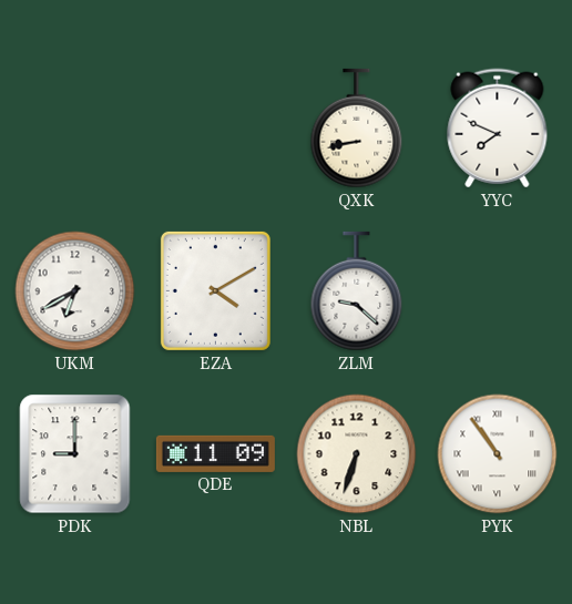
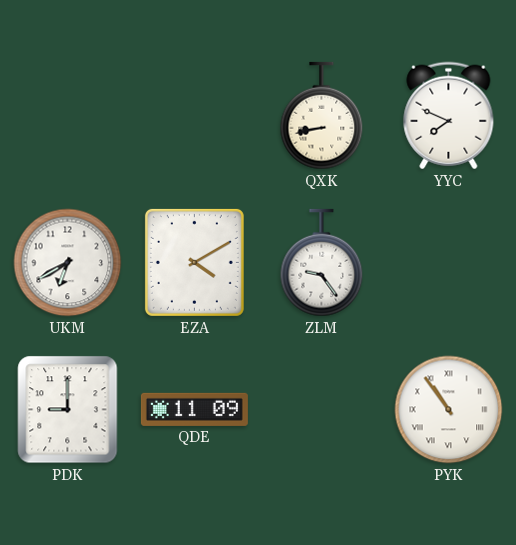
ZLM: 9:22 -> 9:24
NBL: 6:33 -> none
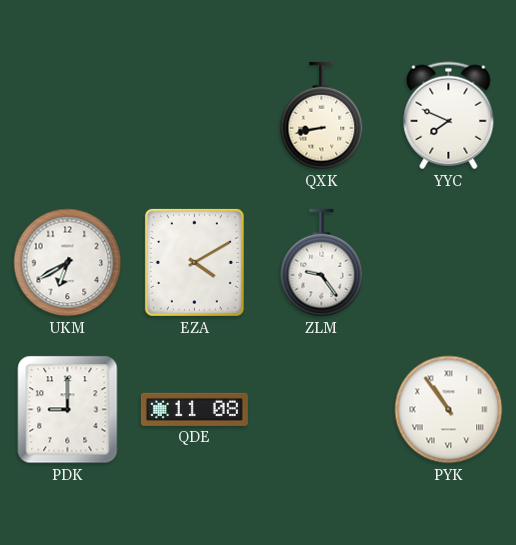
QDE: 11:09 -> 11:08
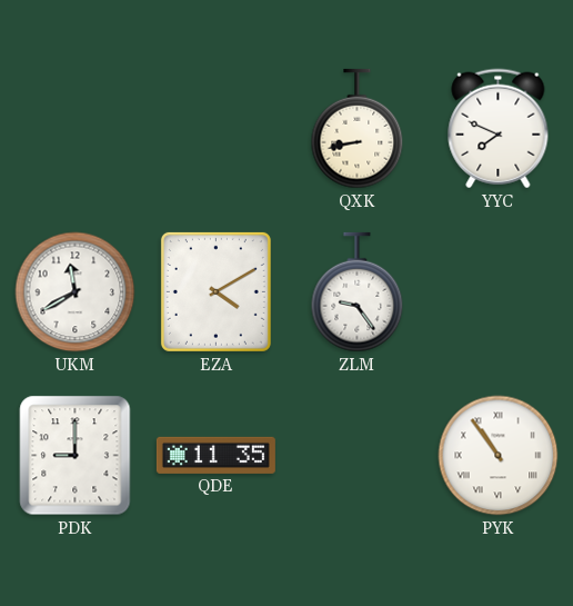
UKM: 6:40 -> 11:40
QDE: 11:08 -> 11:35
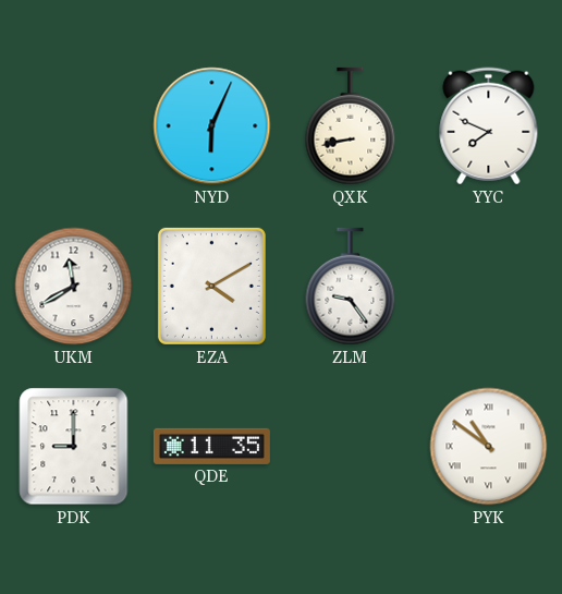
NYD: none -> 6:04
PYK: 10:54 -> 10:51
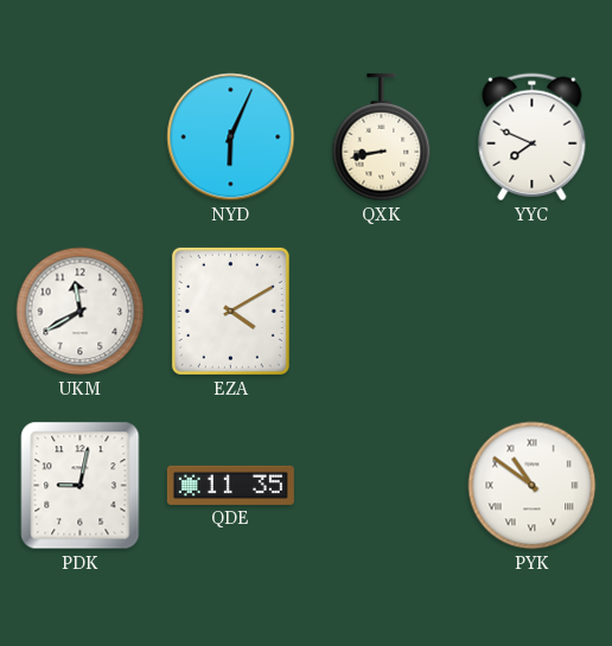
ZLM: 9:24 -> none
PDK: 9:00 -> 9:02
